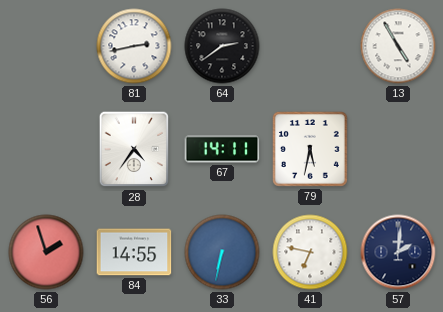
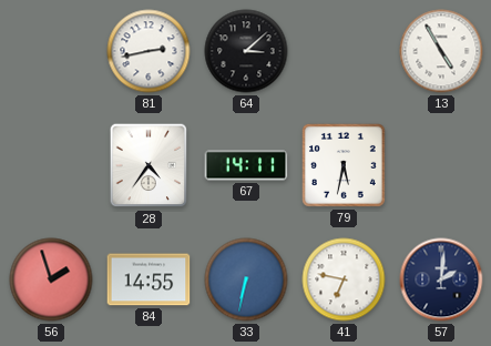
64: 2:39 -> 3:08
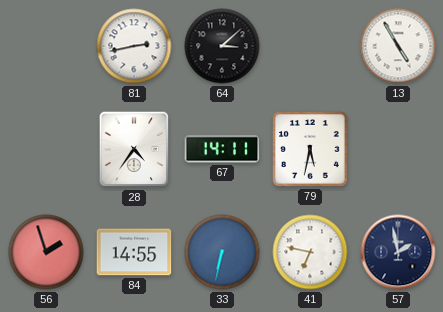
57: 2:01 -> 1:58
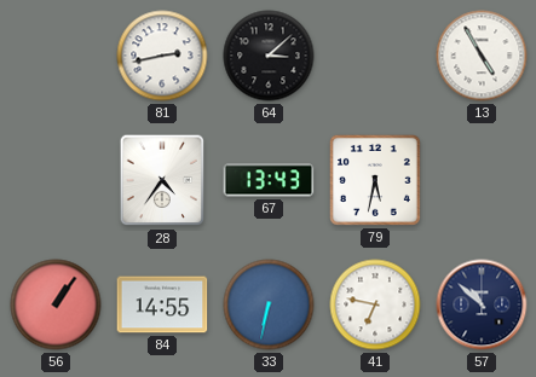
67: 14:11 -> 13:43
56: 1:57 -> 1:06
57: 1:58 -> 10:52
